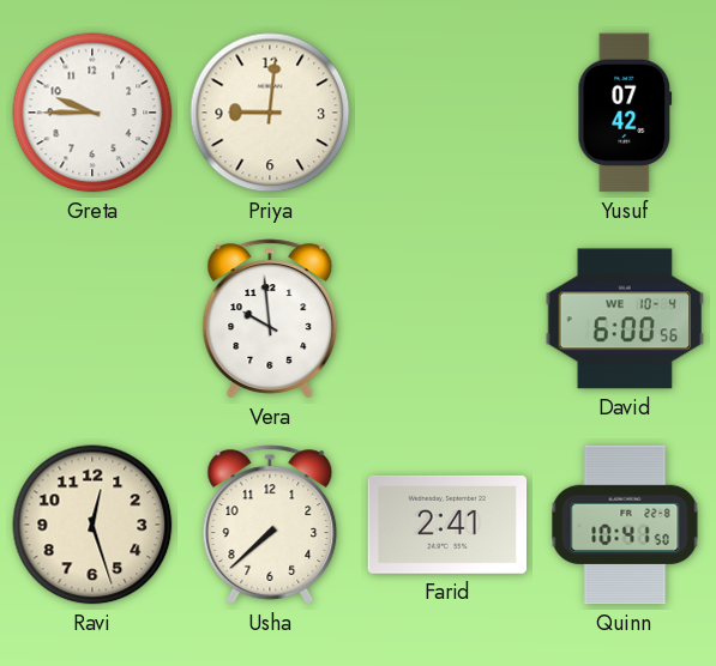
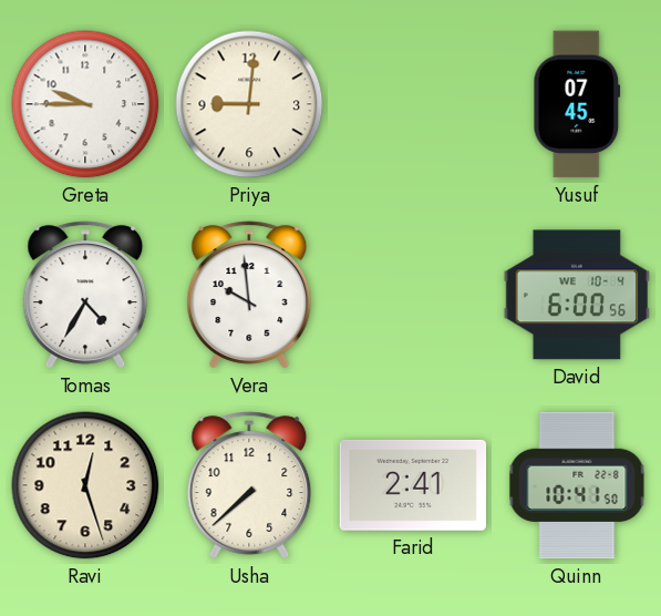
Yusuf: 07:42 -> 07:45
Tomas: none -> 4:35
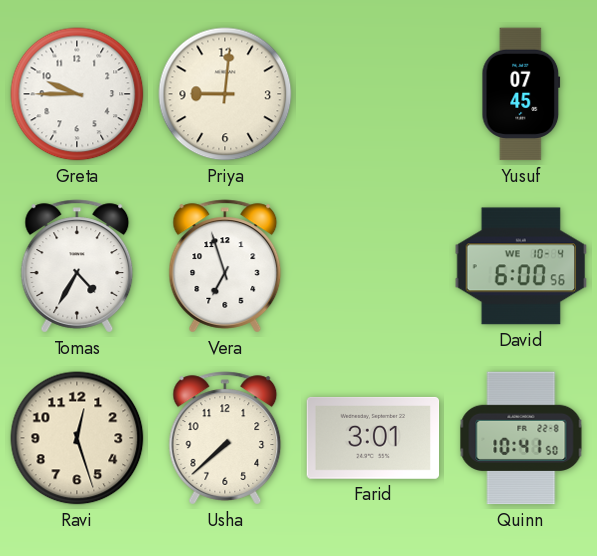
Vera: 9:59 -> 6:57
Farid: 2:41 -> 3:01
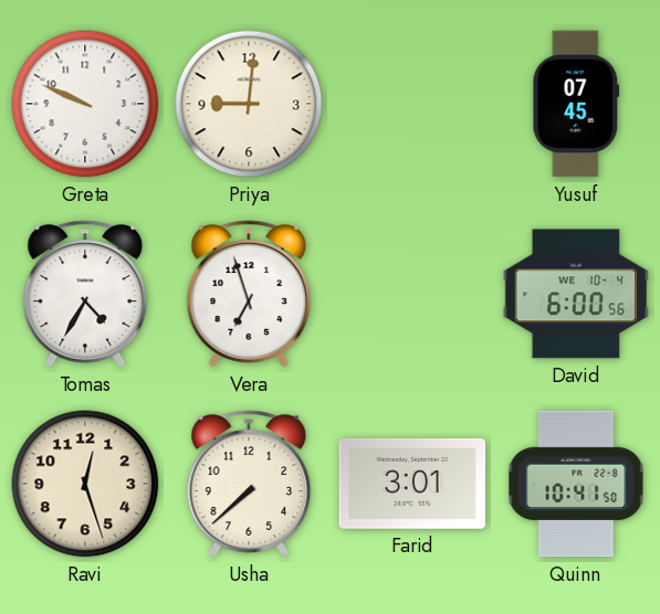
Greta: 9:45 -> 9:49
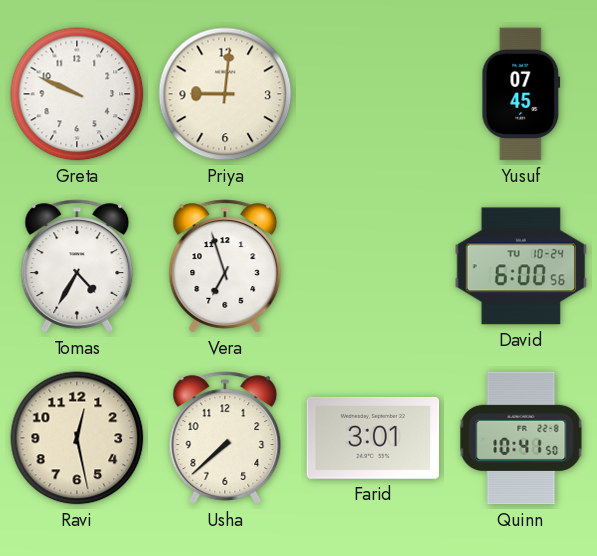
David date: WE 10-4 -> TU 10-24
Ravi: 12:27 -> 12:28
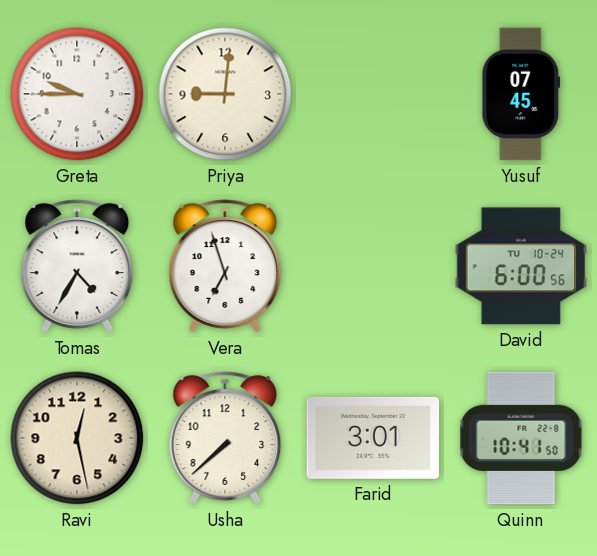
Greta: 9:49 -> 9:45
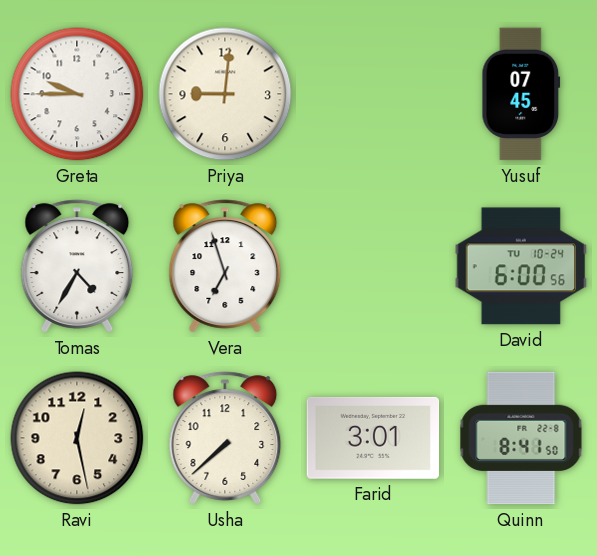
Quinn: 10:41 -> 8:41
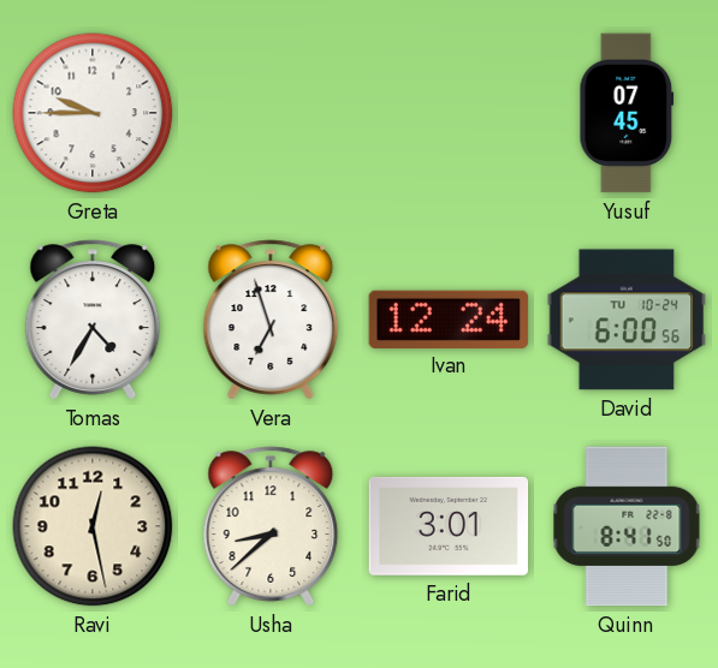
Priya: 9:01 -> none
Ivan: none -> 12:24
Usha: 7:38 -> 8:38
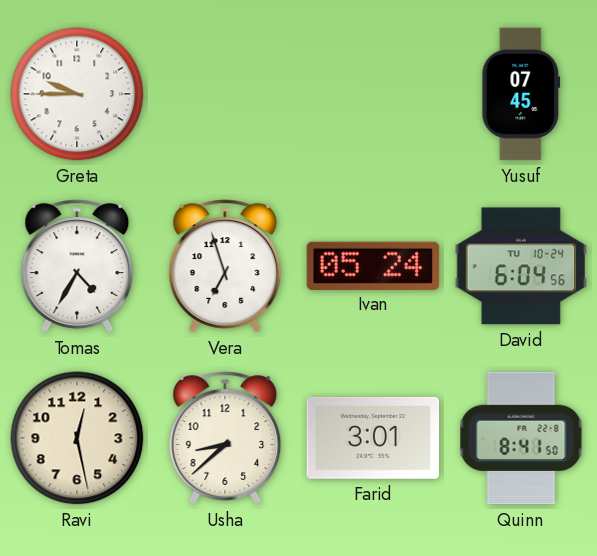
Ivan: 12:24 -> 05:24
David: 6:00 -> 6:04
